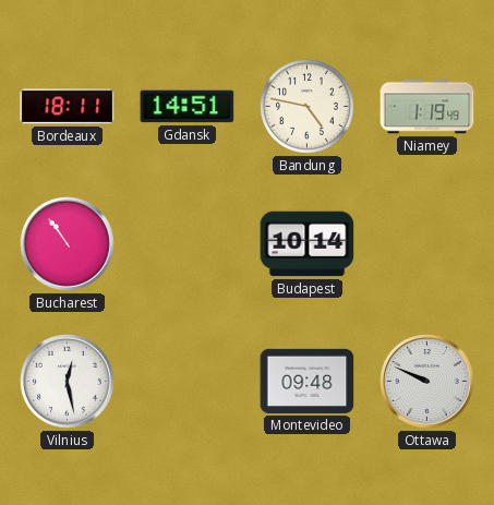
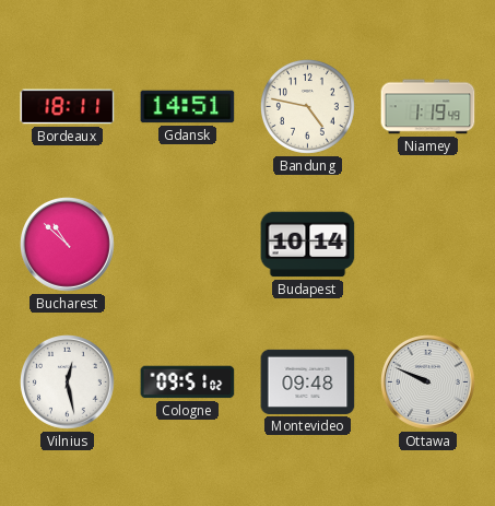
Bucharest: 10:54 -> 10:52
Cologne: none -> 09:51
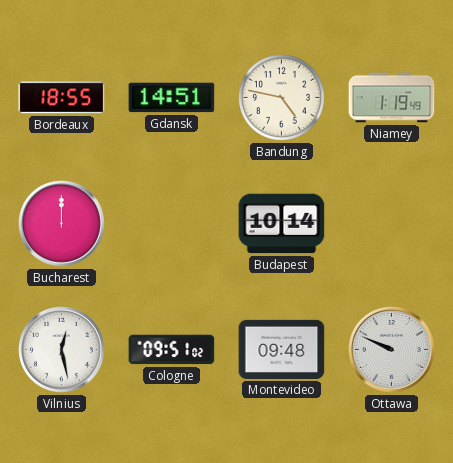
Bordeaux: 18:11 -> 18:55
Bucharest: 10:52 -> 12:00
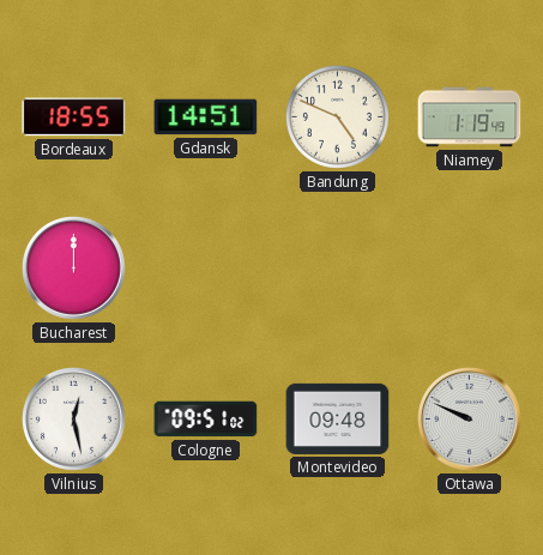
Bandung: 4:47 -> 4:49
Budapest: 10:14 -> none
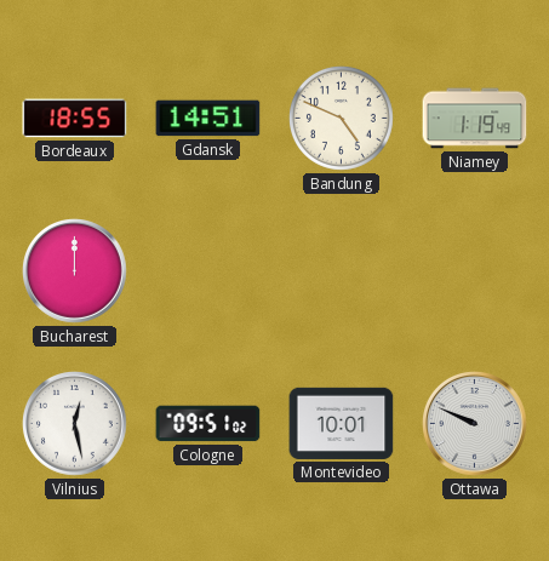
Montevideo: 09:48 -> 10:01
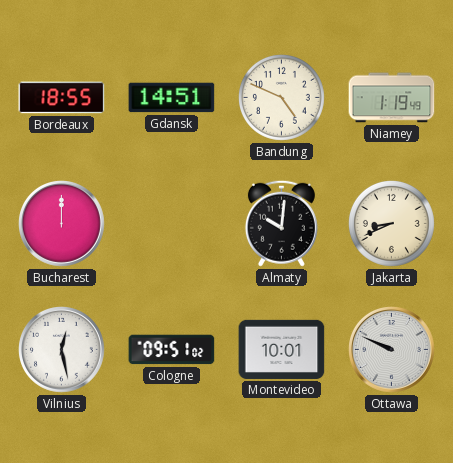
Almaty: none -> 10:01
Jakarta: none -> 8:41
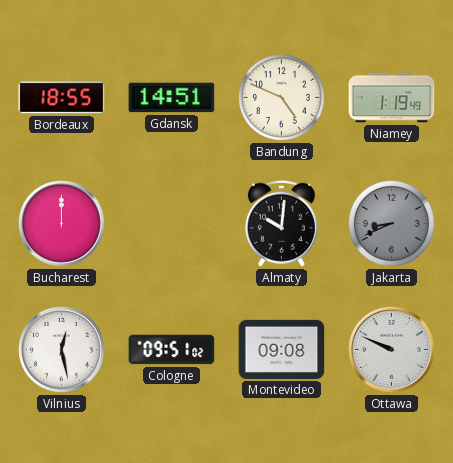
Jakarta dial: cream -> grey
Montevideo: 10:01 -> 09:08
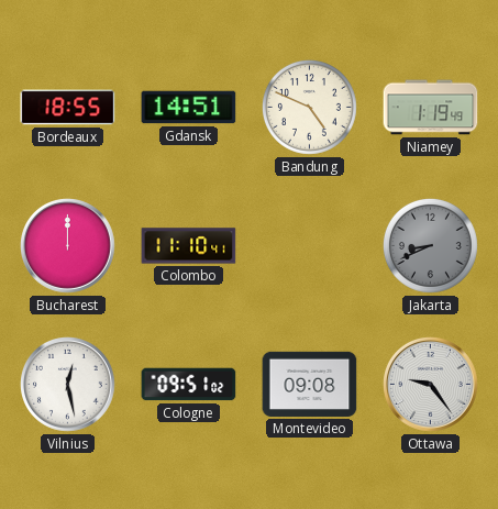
Colombo: none -> 11:10
Almaty: 10:01 -> none
Ottawa: 9:49 -> 9:24
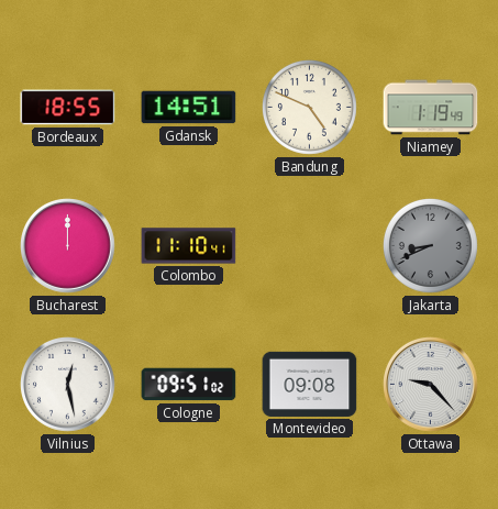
Ottawa: 9:24 -> 9:23
